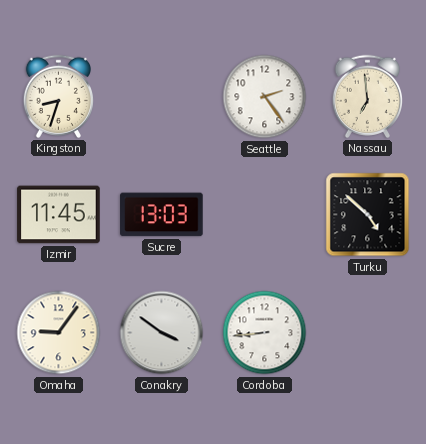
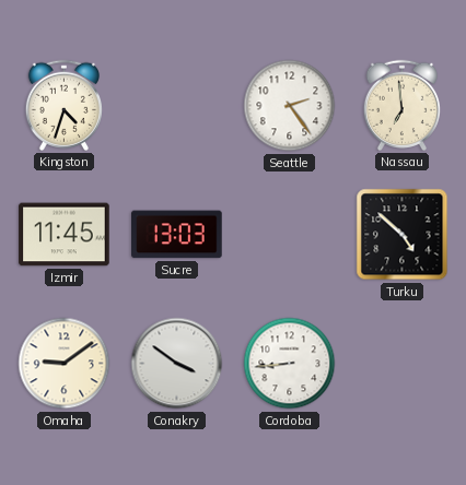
Kingston: 8:33 -> 4:33
Omaha: 9:06 -> 9:09
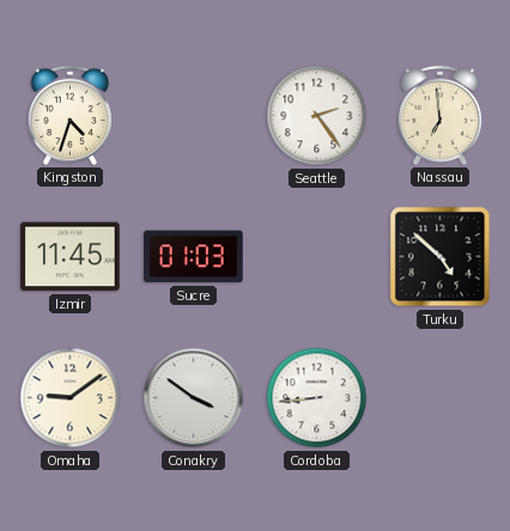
Sucre: 13:03 -> 01:03
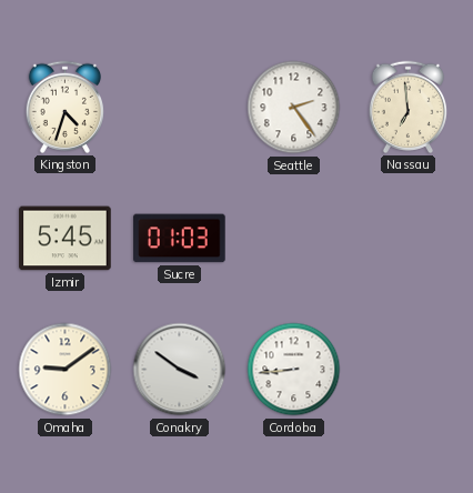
Izmir: 11:45 -> 5:45
Turku: 4:52 -> none
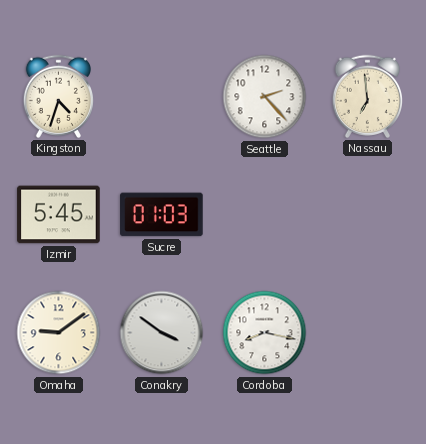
Seattle: 2:24 -> 2:23
Cordoba: 8:44 -> 8:17
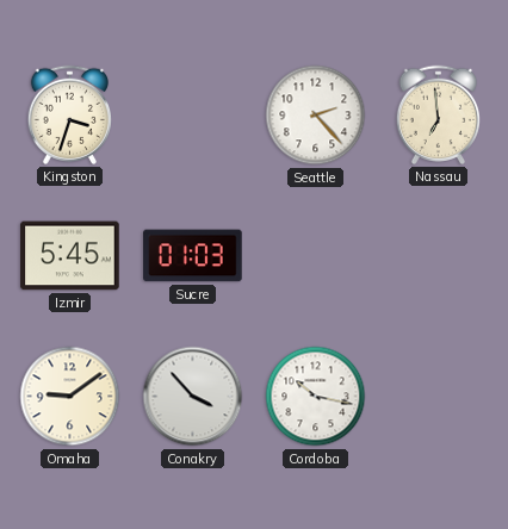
Kingston: 4:33 -> 3:33
Conakry: 3:51 -> 3:53
Cordoba: 8:17 -> 10:17
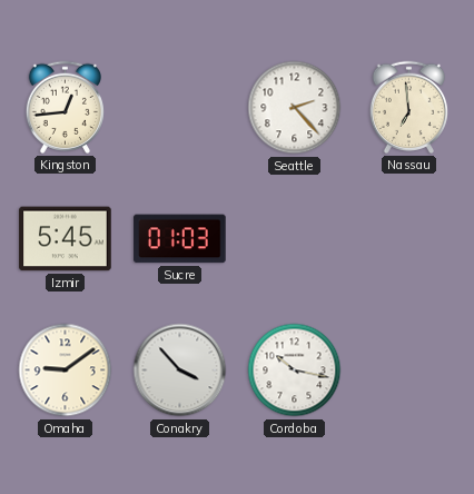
Kingston: 3:33 -> 12:44
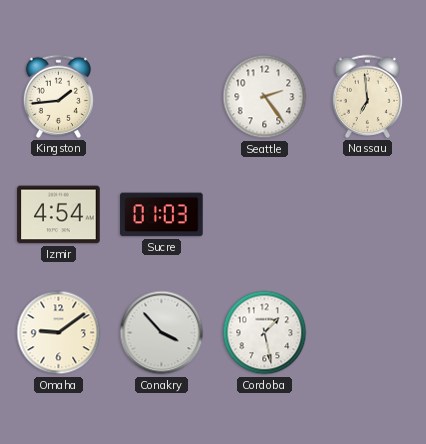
Kingston: 12:44 -> 1:44
Seattle: 2:23 -> 2:24
Izmir: 5:45 -> 4:54
Cordoba: 10:17 -> 1:28
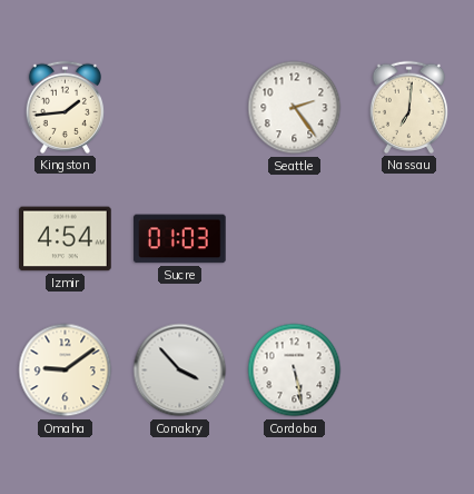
Nassau: 6:59 -> 7:01
Cordoba: 1:28 -> 5:28
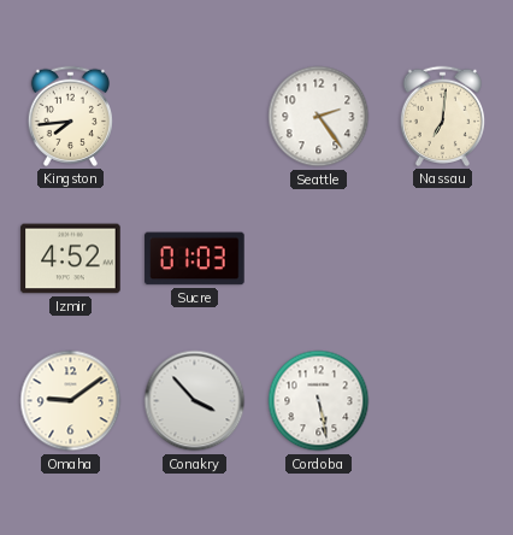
Kingston: 1:44 -> 7:44
Izmir: 4:54 -> 4:52
